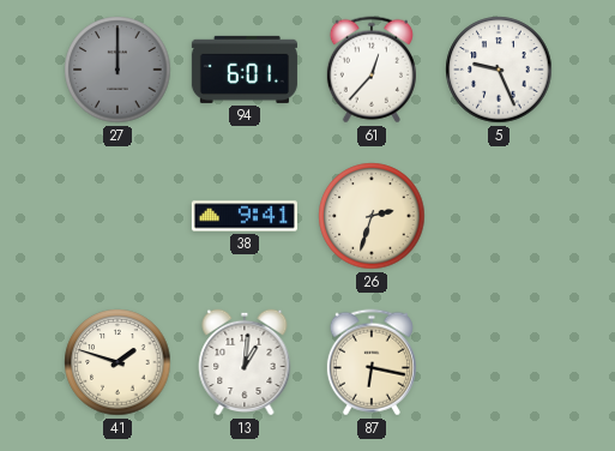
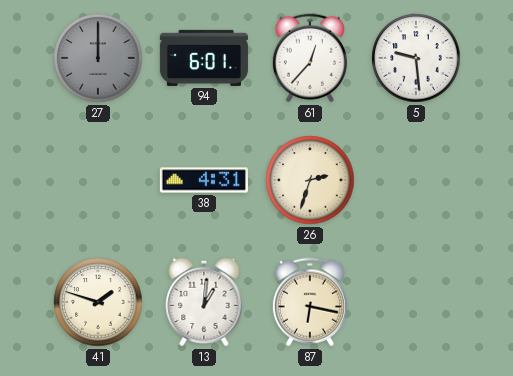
5: 9:26 -> 9:29
38: 9:41 -> 4:31
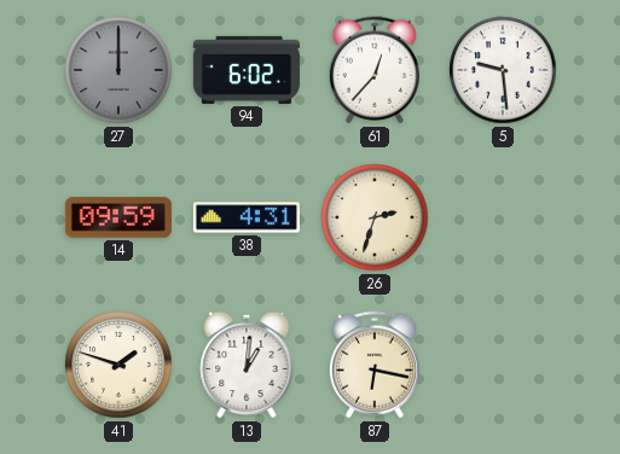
94: 6:01 -> 6:02
14: none -> 09:59
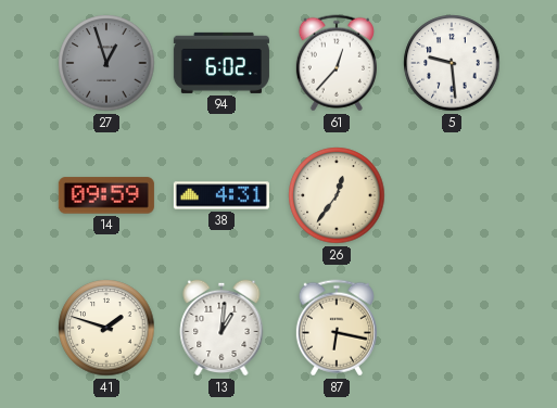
27: 12:00 -> 12:57
26: 2:33 -> 12:36
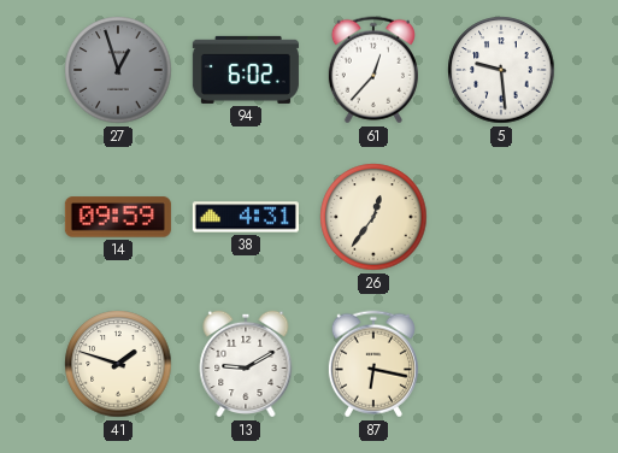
13: 1:01 -> 9:10
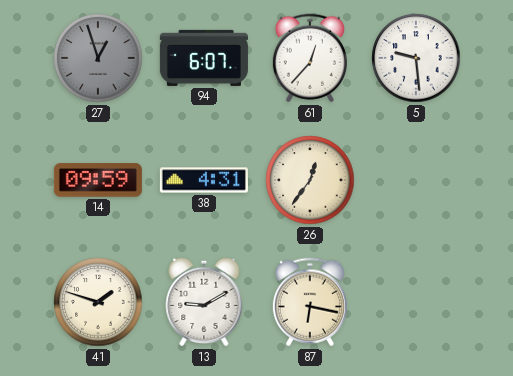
94: 6:02 -> 6:07
